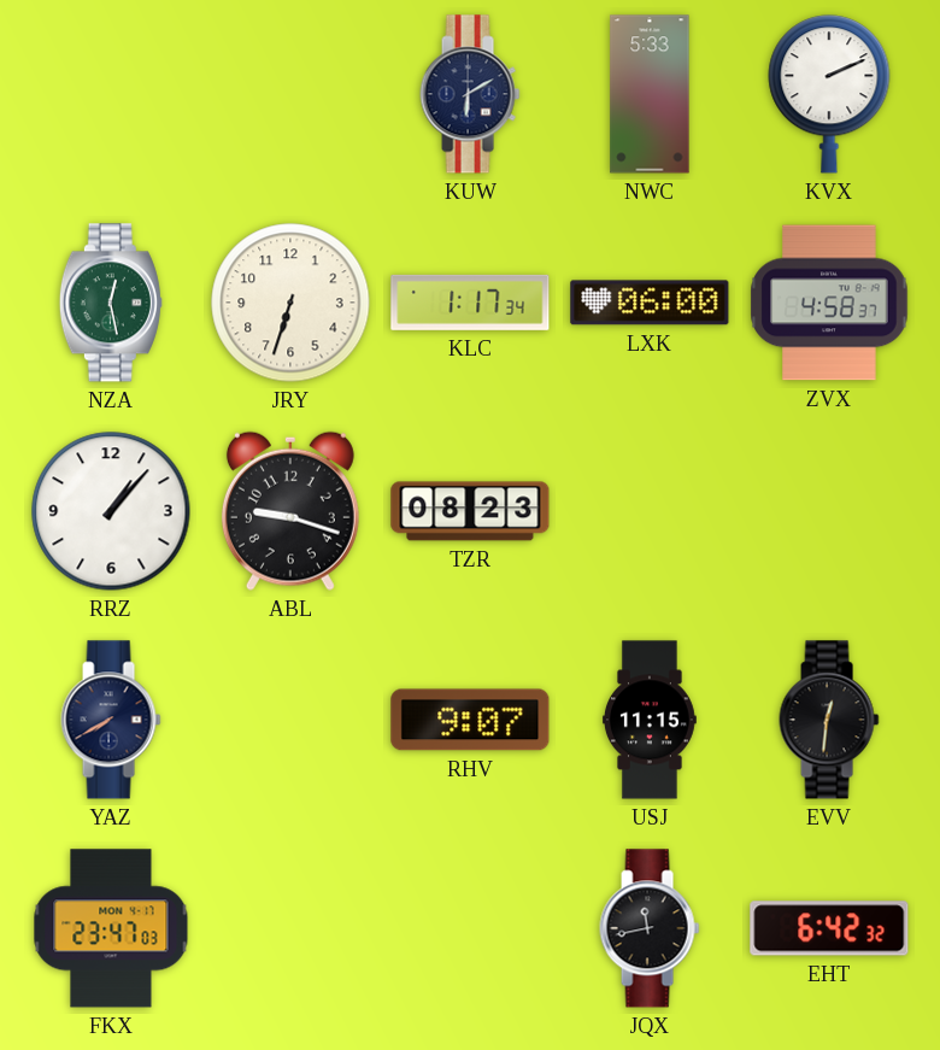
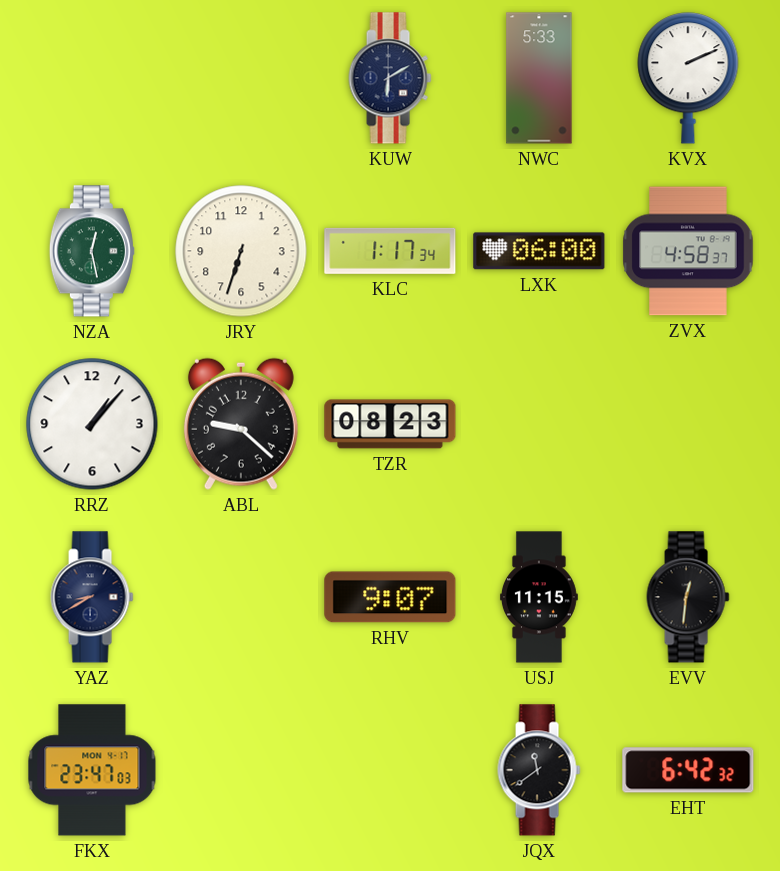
ABL: 9:18 -> 9:22
YAZ: 7:40 -> 8:40
JQX: 11:43 -> 11:39
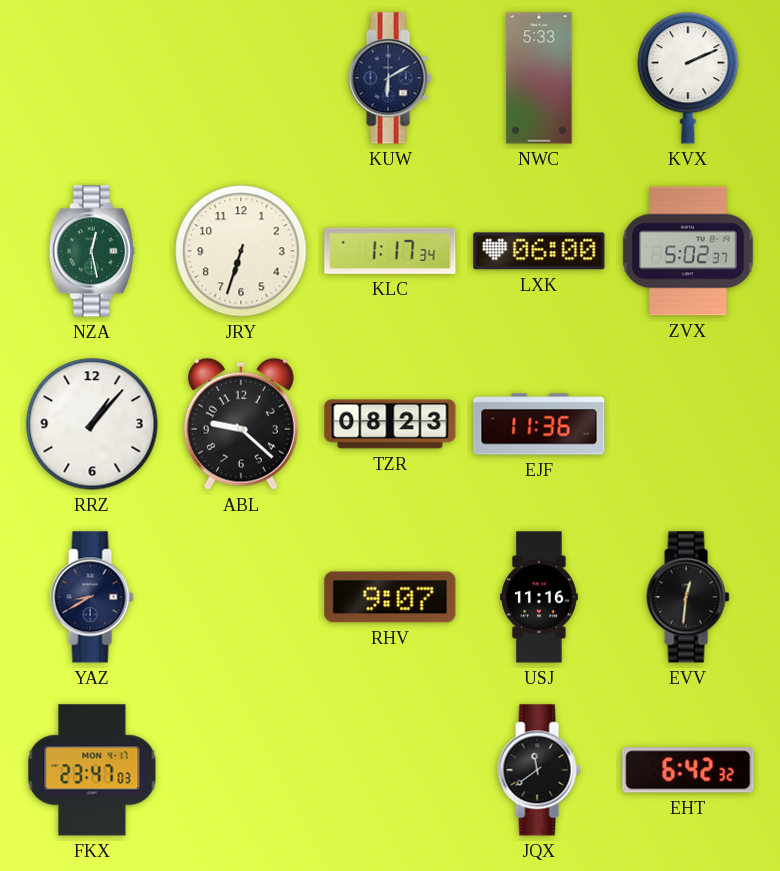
ZVX: 4:58 -> 5:02
EJF: none -> 11:36
USJ: 11:15 -> 11:16
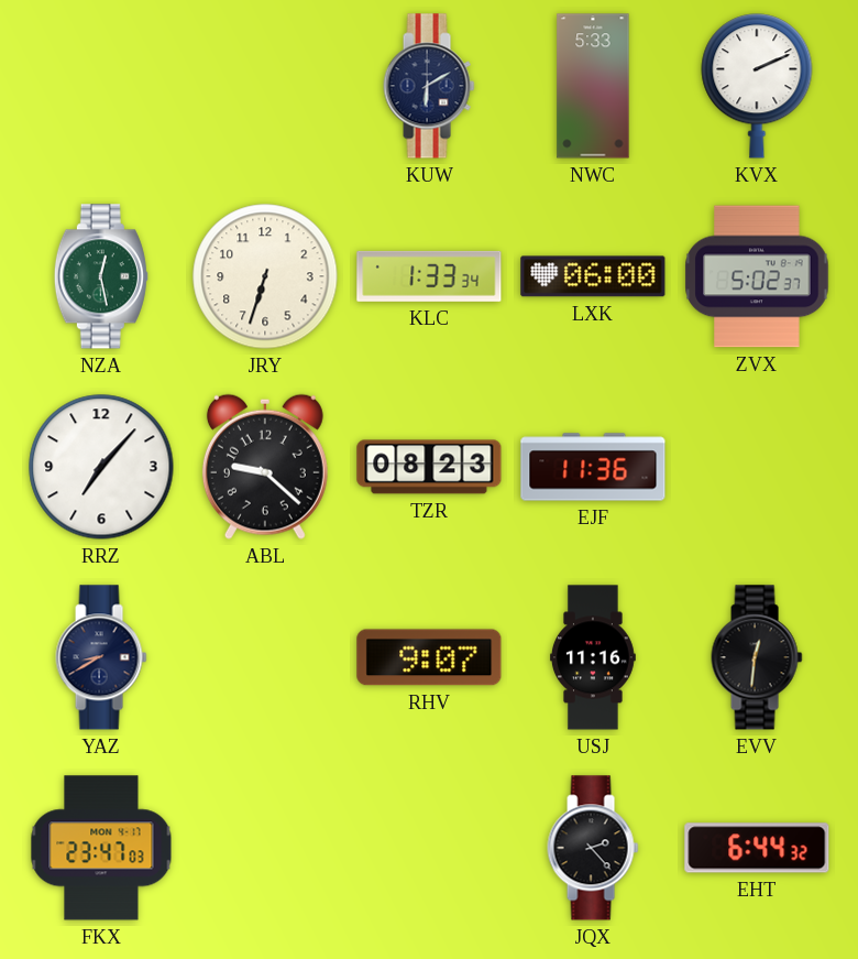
KLC: 1:17 -> 1:33
RRZ: 1:07 -> 7:07
JQX: 11:39 -> 2:23
EHT: 6:42 -> 6:44
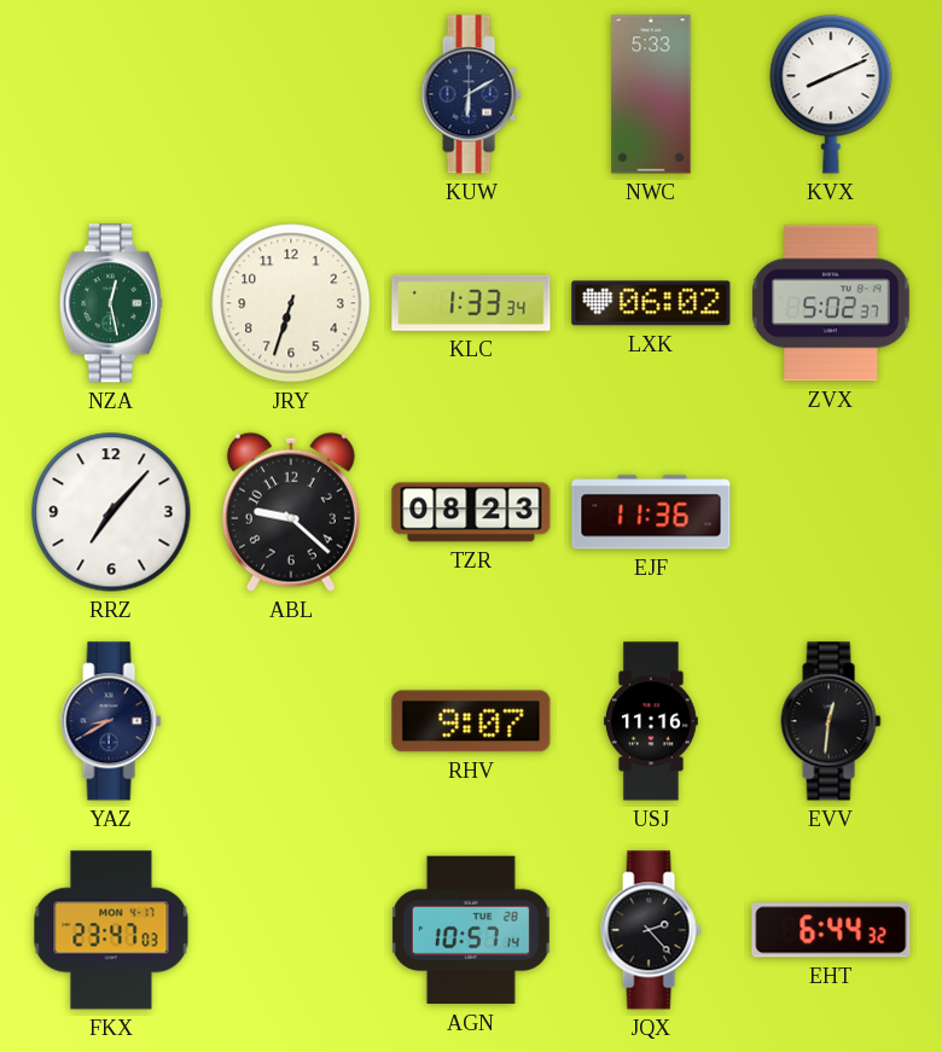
KVX: 2:11 -> 8:11
LXK: 06:00 -> 06:02
AGN: none -> 10:57
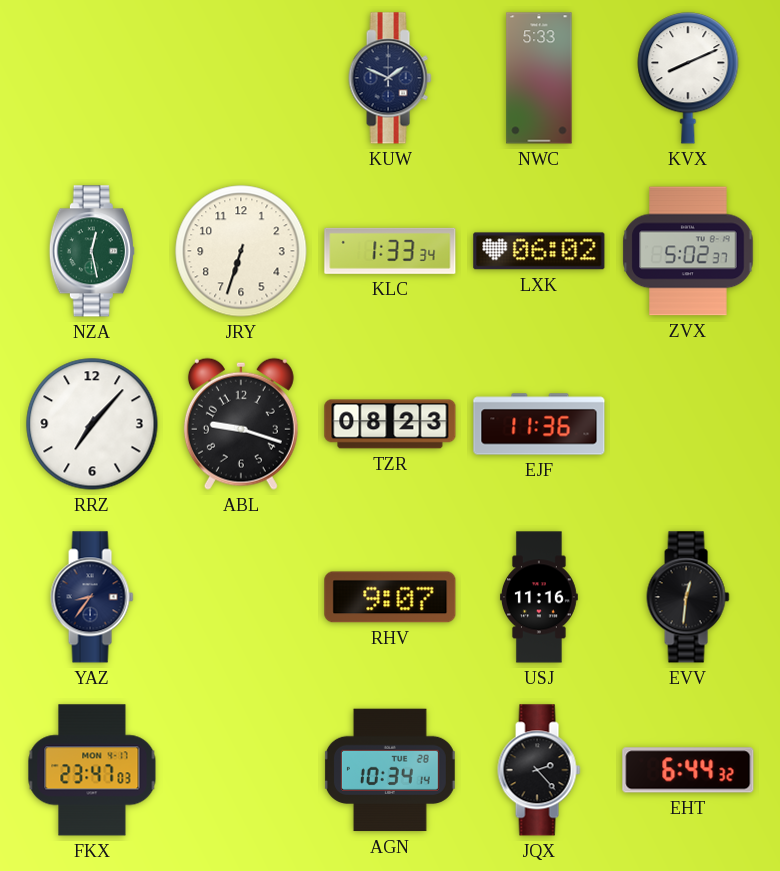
KUW: 6:10 -> 1:49
ABL: 9:22 -> 9:18
YAZ: 8:40 -> 8:36
AGN: 10:57 -> 10:34
